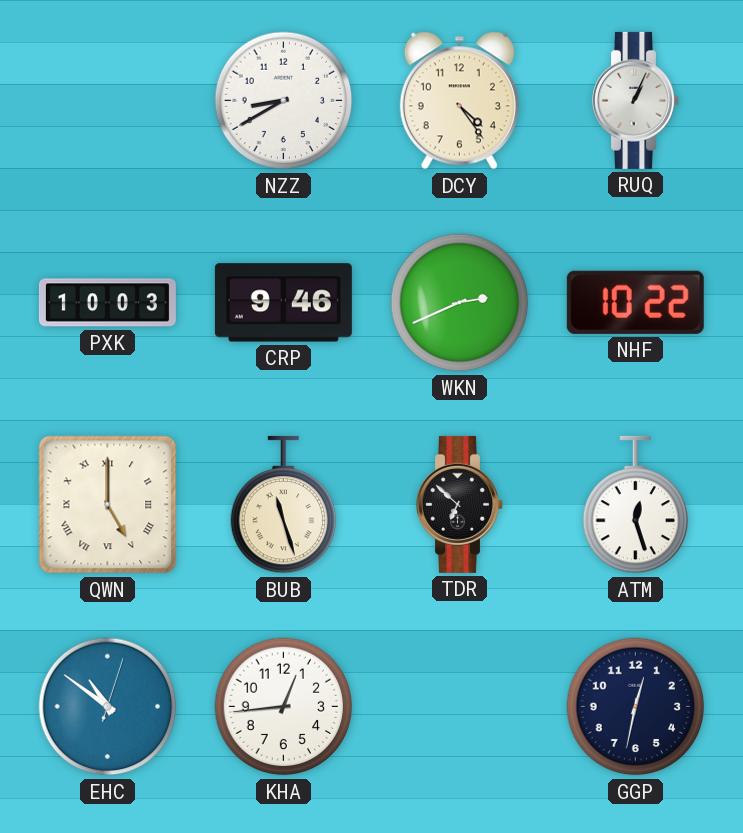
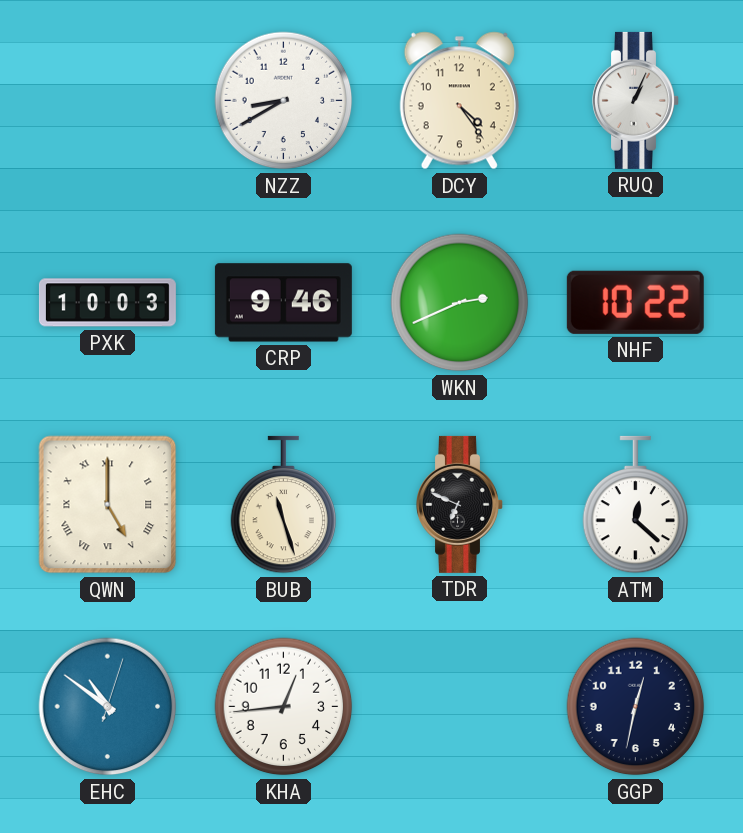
TDR: 6:52 -> 6:49
ATM: 12:27 -> 12:22
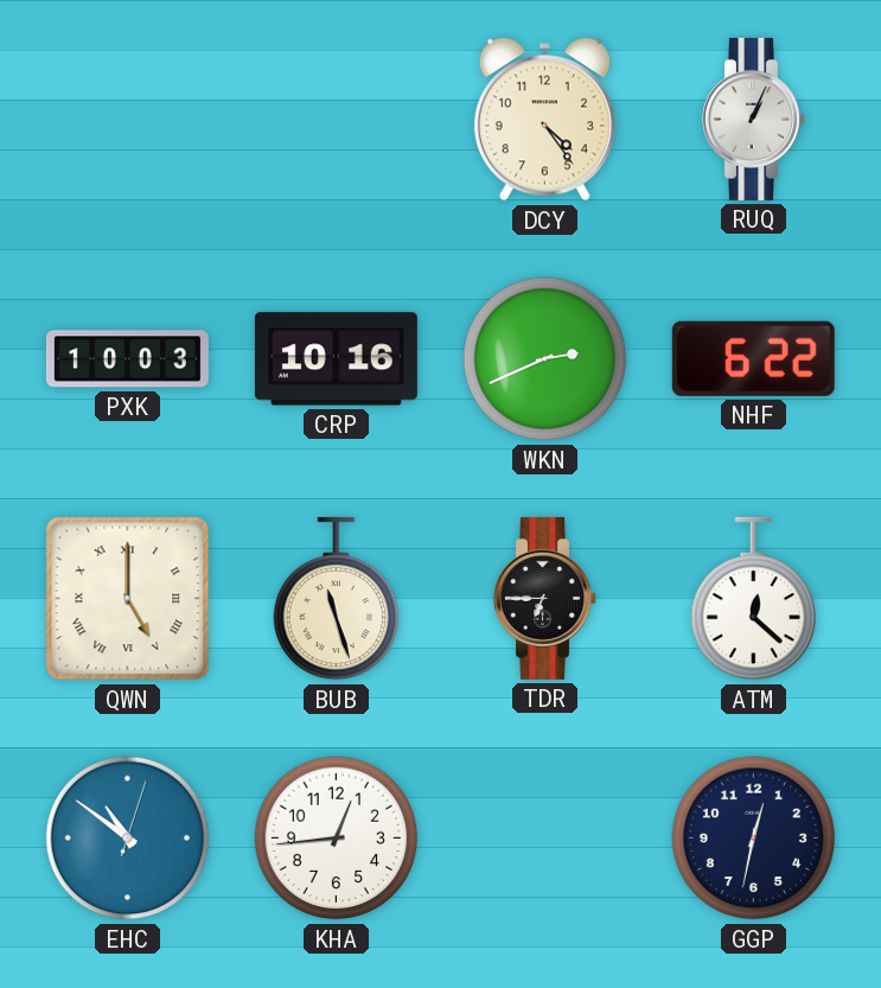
NZZ: 8:40 -> none
CRP: 9:46 -> 10:16
NHF: 10:22 -> 6:22
TDR: 6:49 -> 6:45
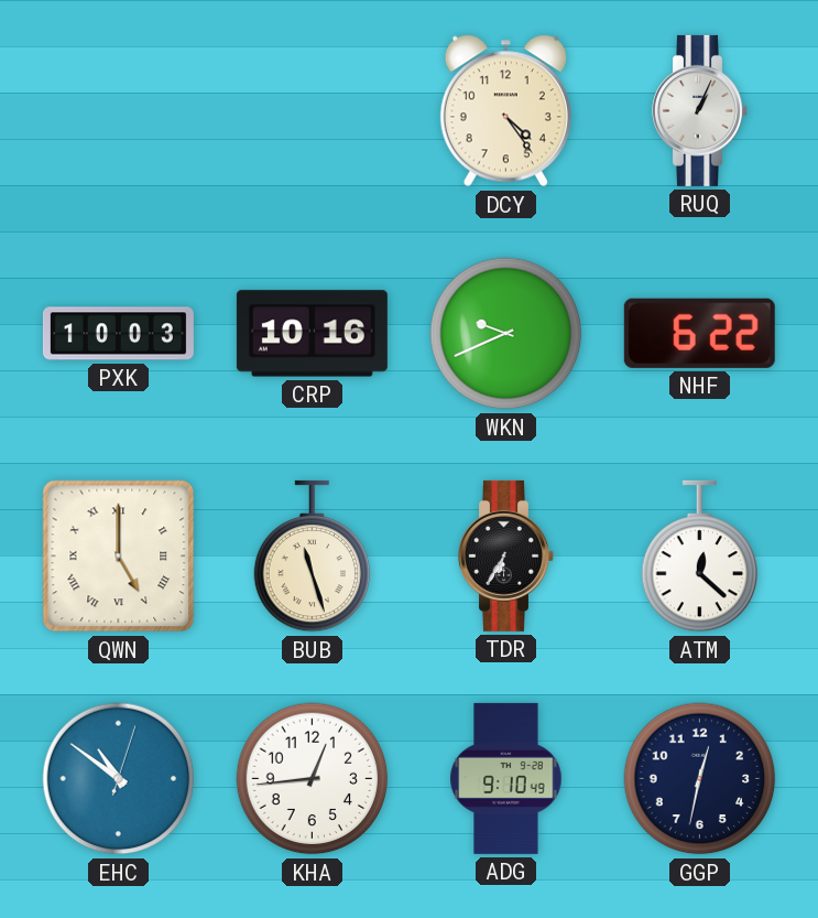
WKN: 2:41 -> 9:41
TDR: 6:45 -> 6:35
ADG: none -> 9:10
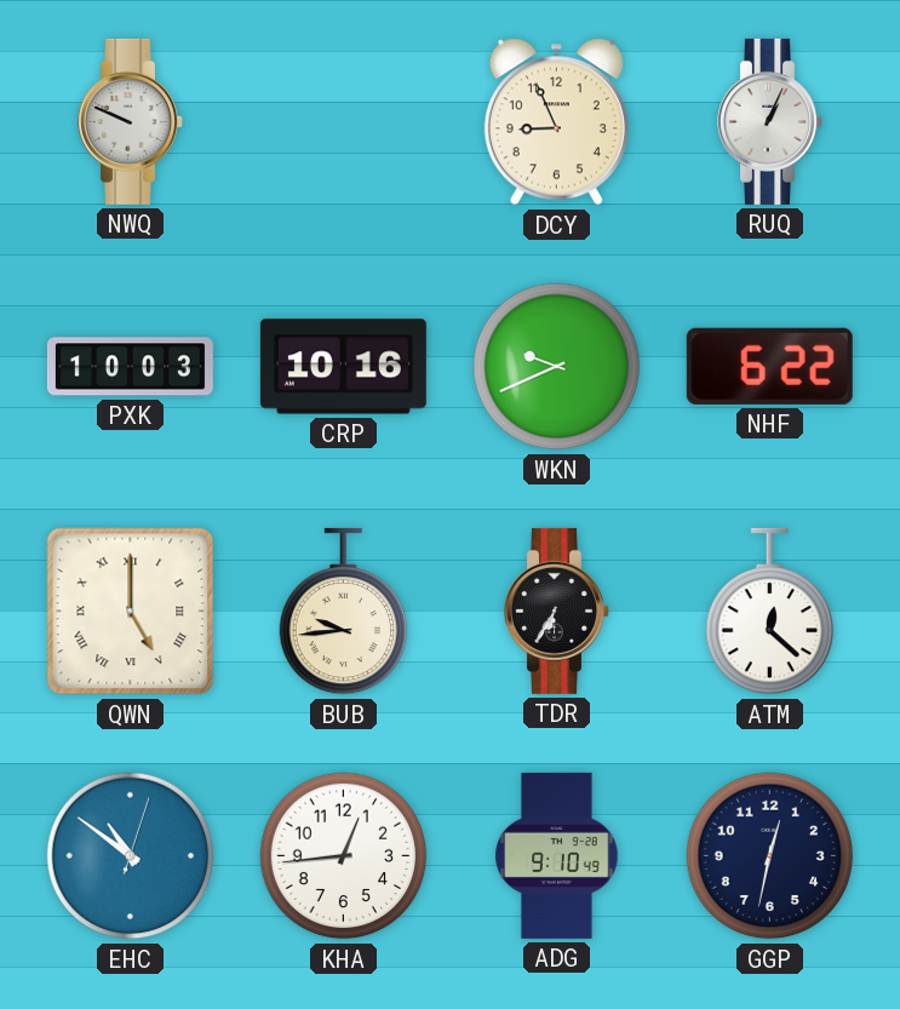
NWQ: none -> 9:49
DCY: 4:24 -> 8:56
BUB: 11:27 -> 9:44
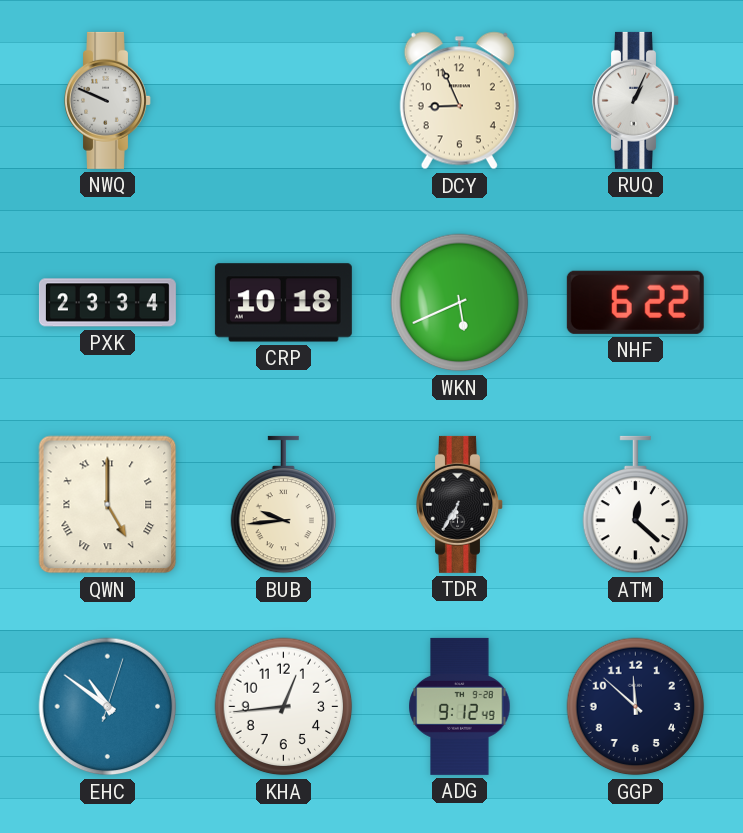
PXK: 10:03 -> 23:34
CRP: 10:16 -> 10:18
WKN: 9:41 -> 5:41
ADG: 9:10 -> 9:12
GGP: 12:32 -> 11:52
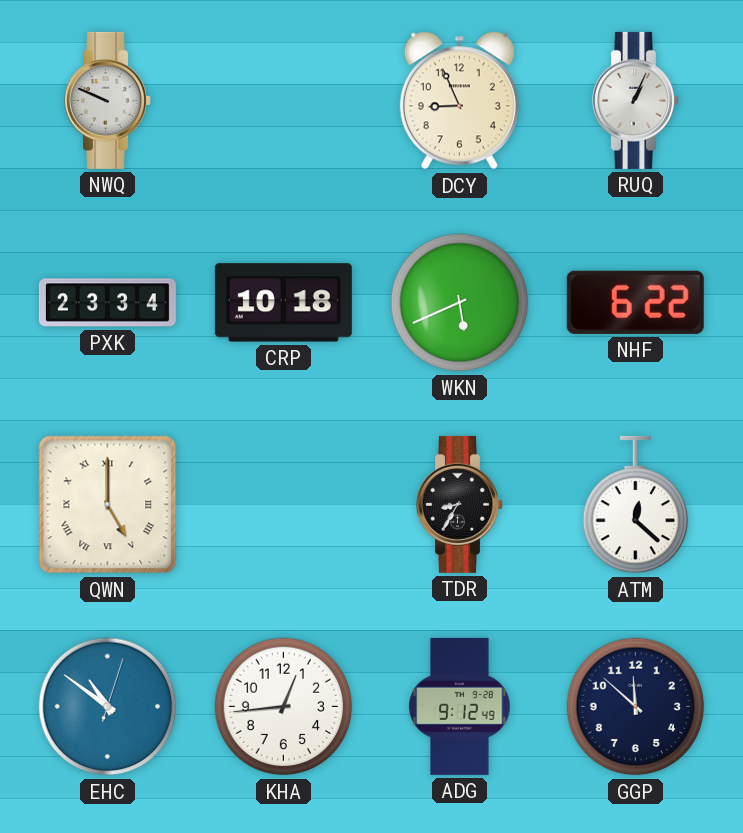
BUB: 9:44 -> none
TDR: 6:35 -> 8:35
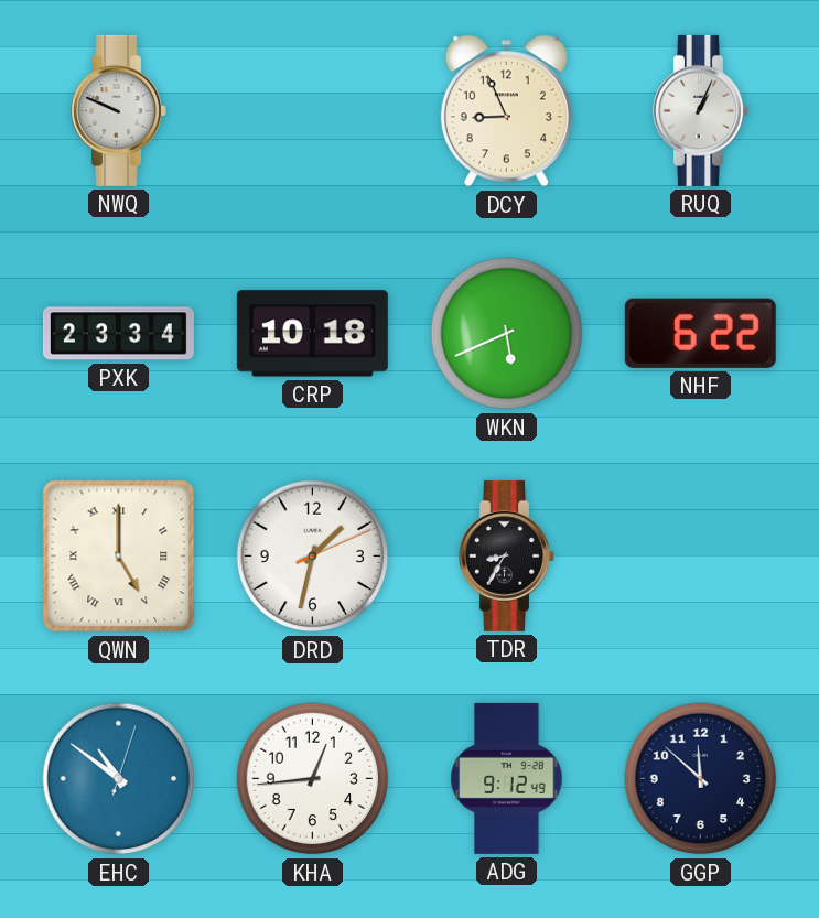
DRD: none -> 1:32
ATM: 12:22 -> none
